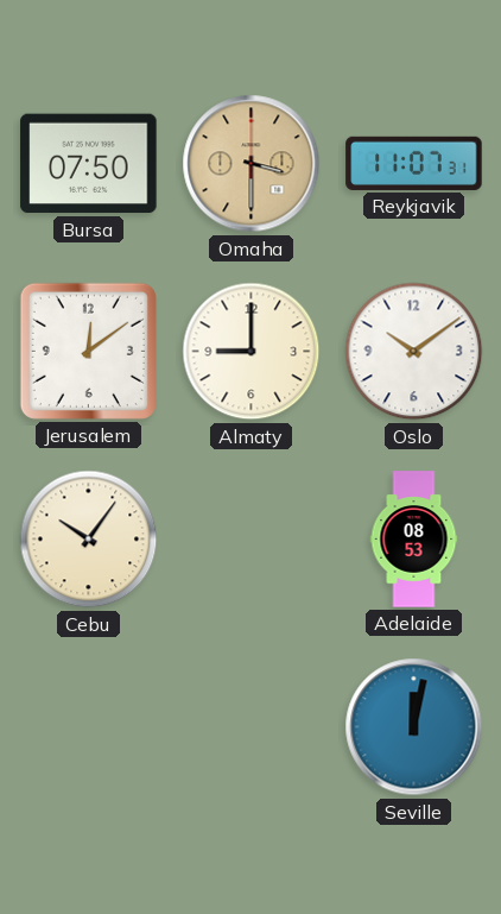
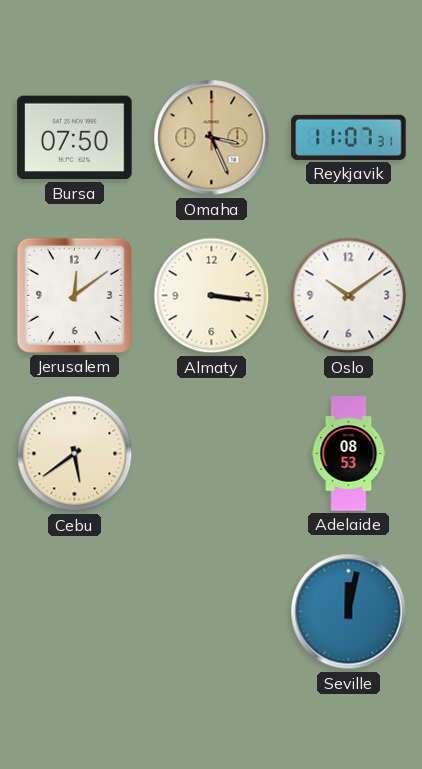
Omaha: 3:30 -> 3:26
Almaty: 9:00 -> 3:16
Cebu: 10:06 -> 5:39
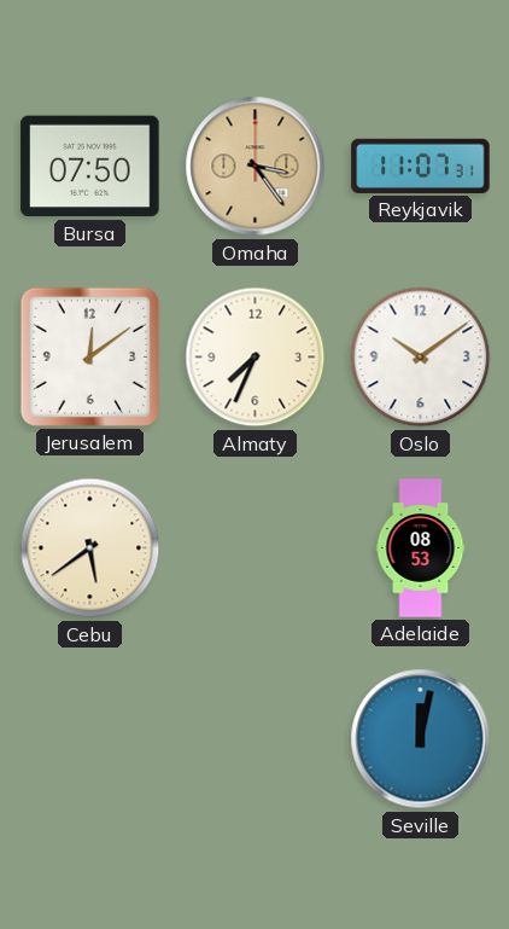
Omaha: 3:26 -> 3:24
Almaty: 3:16 -> 7:34
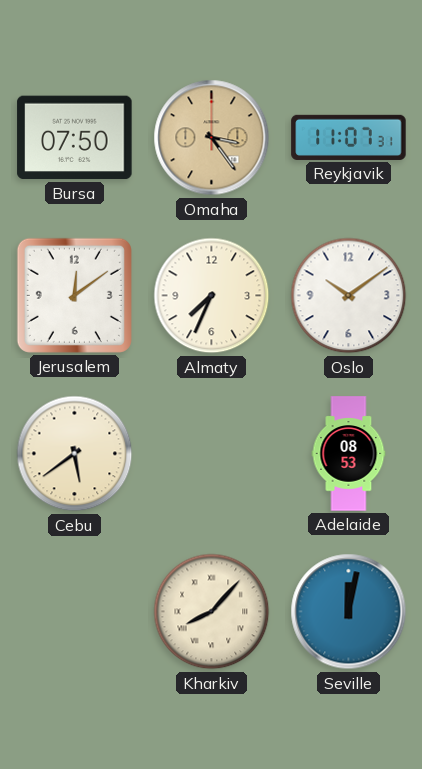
Kharkiv: none -> 8:07
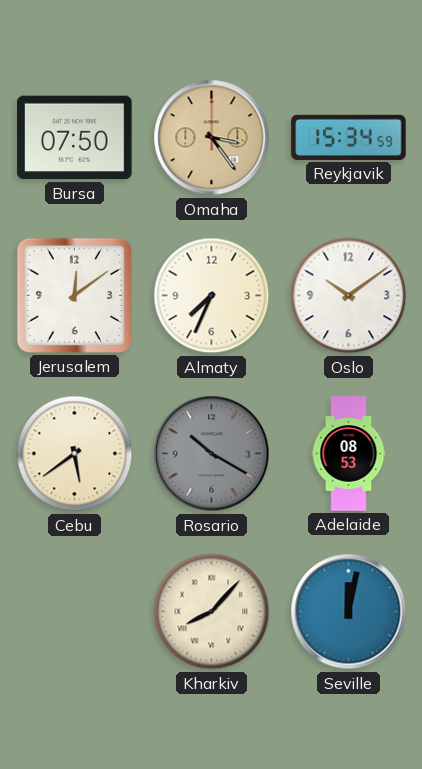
Reykjavik: 11:07 -> 15:34
Rosario: none -> 10:20
